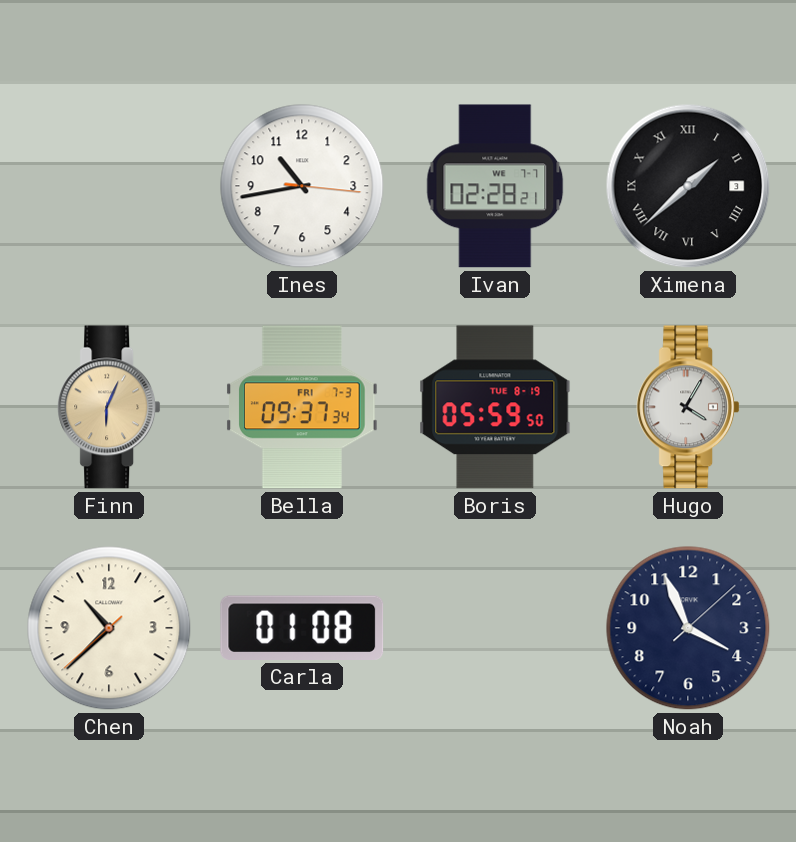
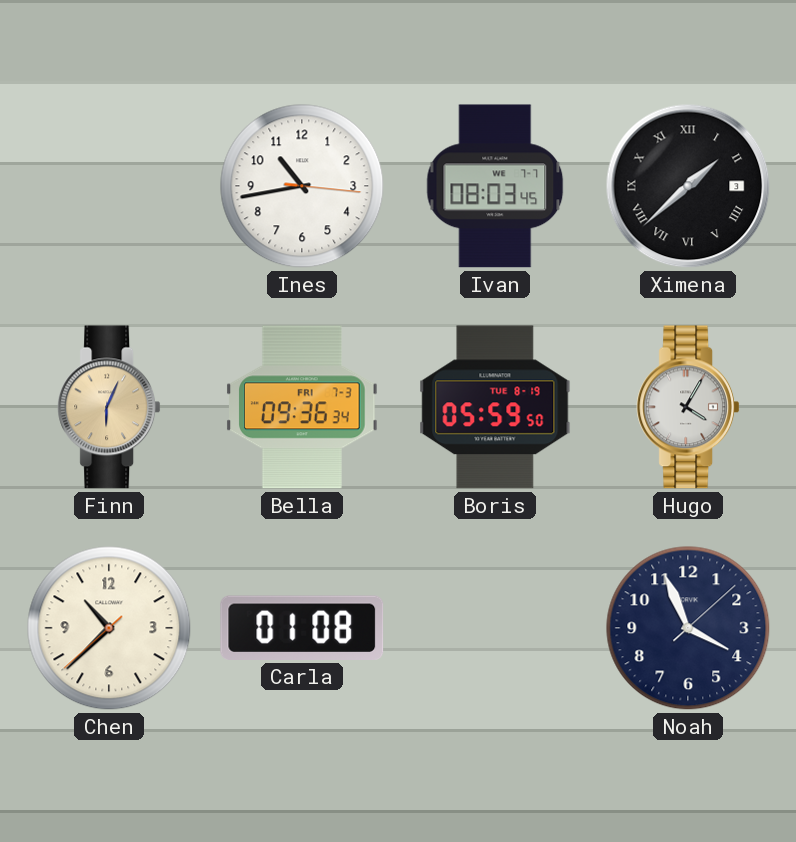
Ivan: 02:28 -> 08:03
Bella: 09:37 -> 09:36
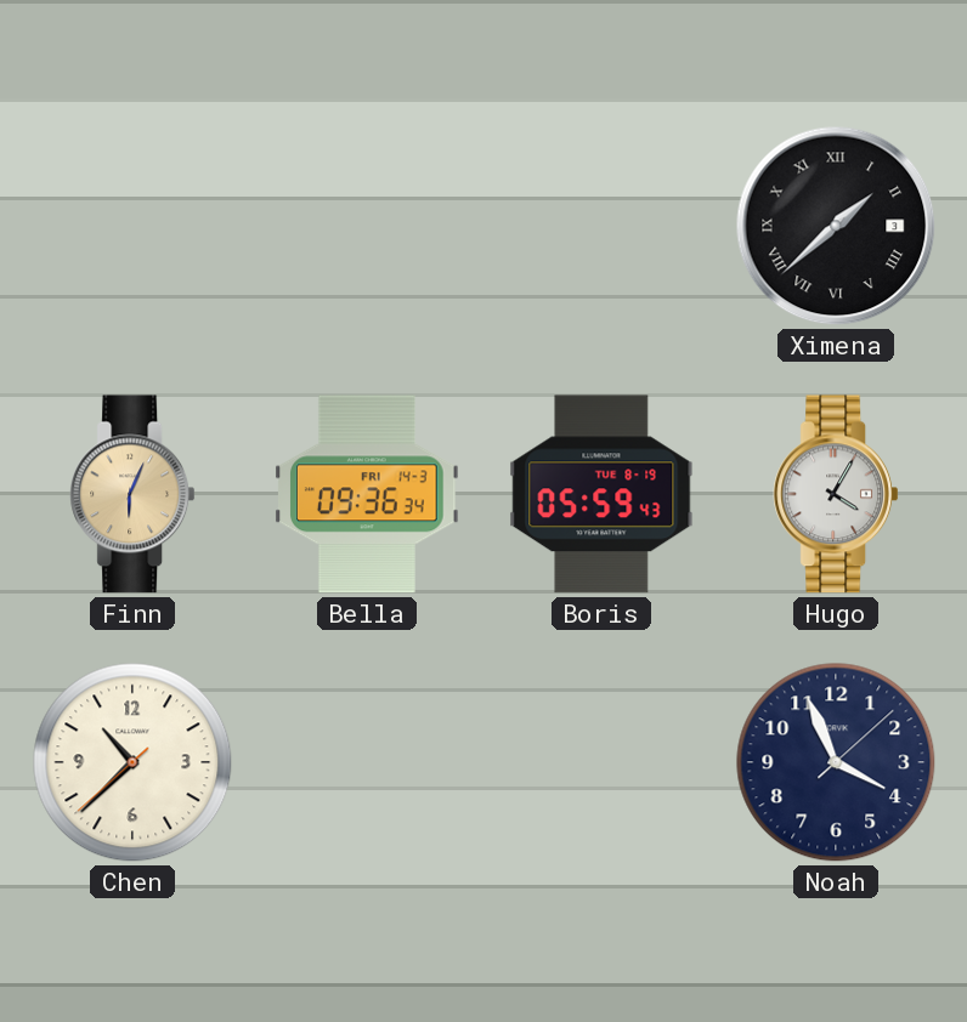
Ines: 10:43 -> none
Ivan: 08:03 -> none
Bella date: FRI 7-3 -> FRI 14-3
Boris: 05:59:50 -> 05:59:43
Carla: 01:08 -> none
